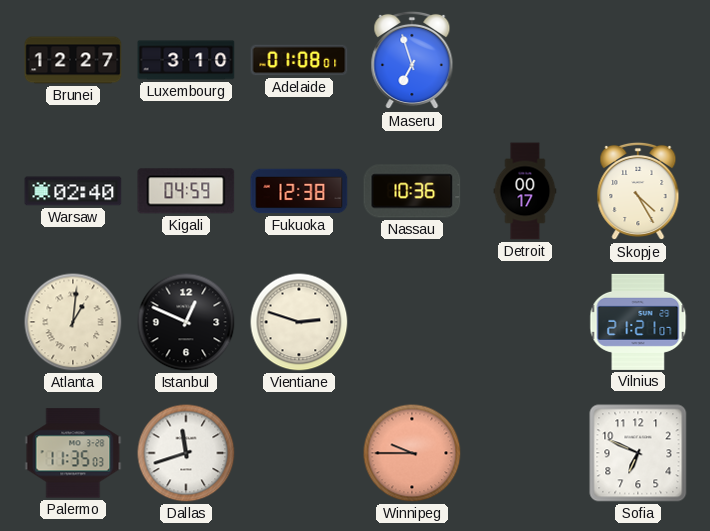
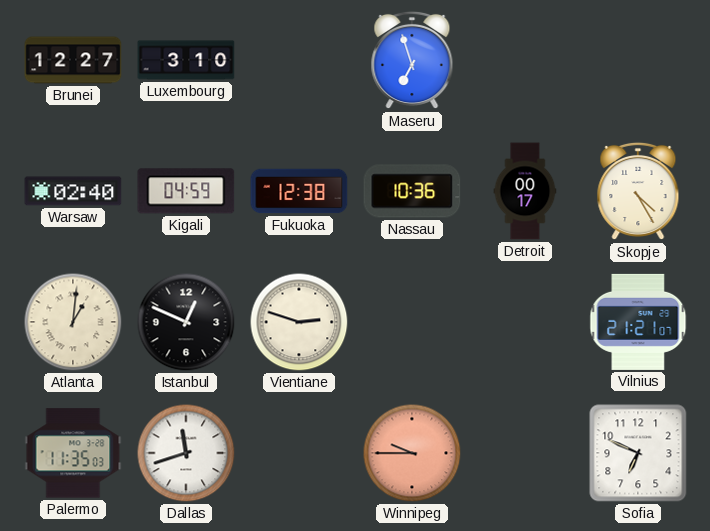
Adelaide: 01:08 -> none
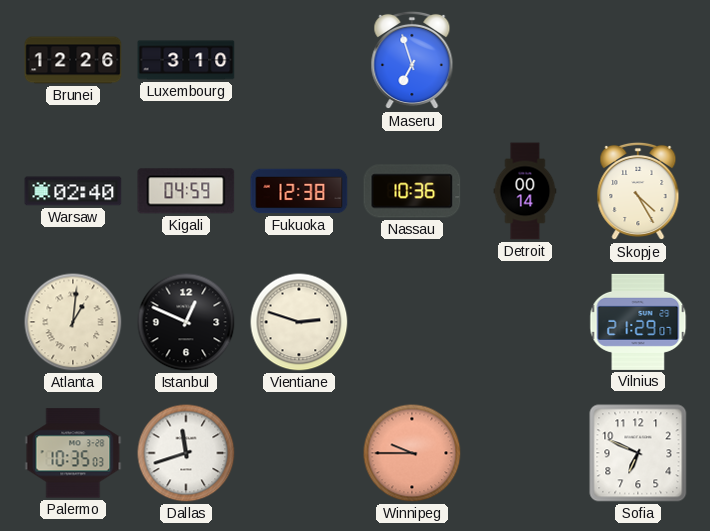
Brunei: 12:27 -> 12:26
Detroit: 00:17 -> 00:14
Vilnius: 21:21 -> 21:29
Palermo: 11:35 -> 10:35
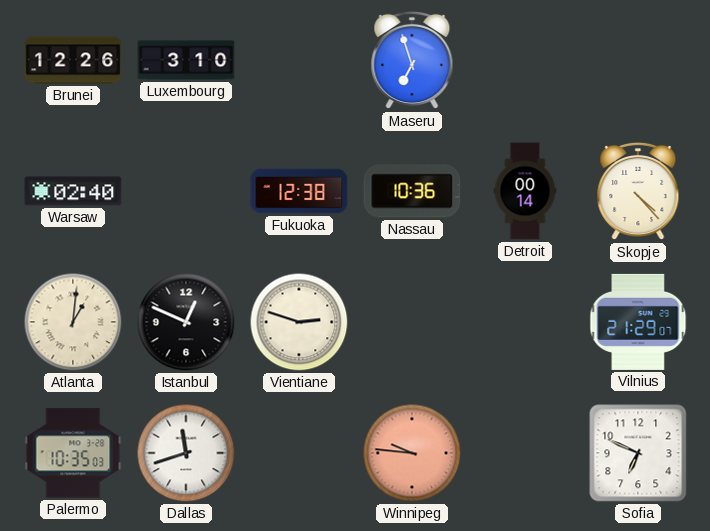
Kigali: 04:59 -> none
Skopje: 4:25 -> 4:23
Winnipeg: 9:45 -> 9:46
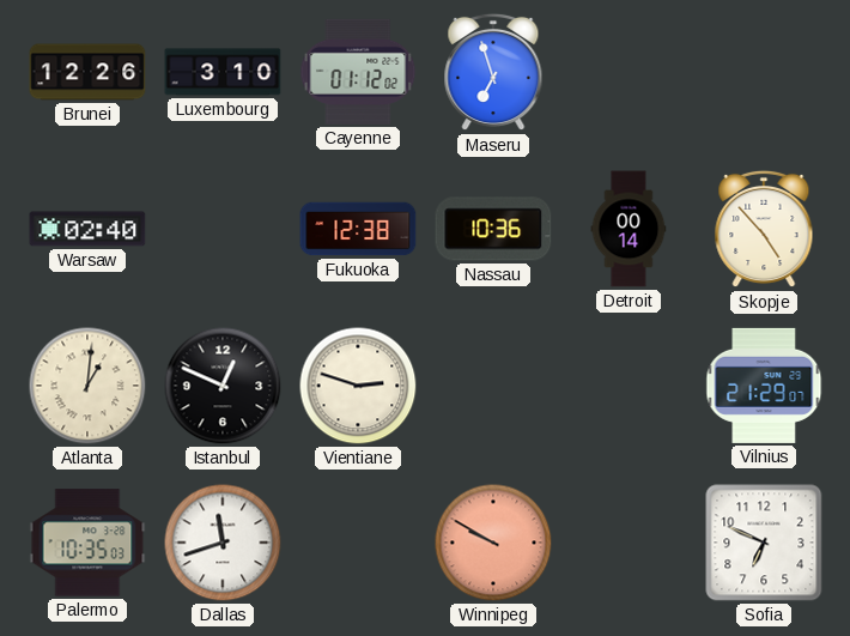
Cayenne: none -> 01:12
Skopje: 4:23 -> 4:53
Winnipeg: 9:46 -> 9:50
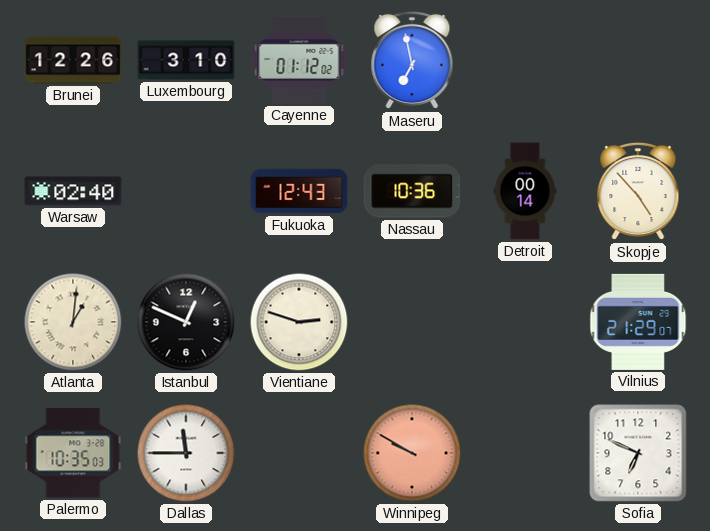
Maseru: 6:57 -> 6:58
Fukuoka: 12:38 -> 12:43
Dallas: 11:42 -> 11:45
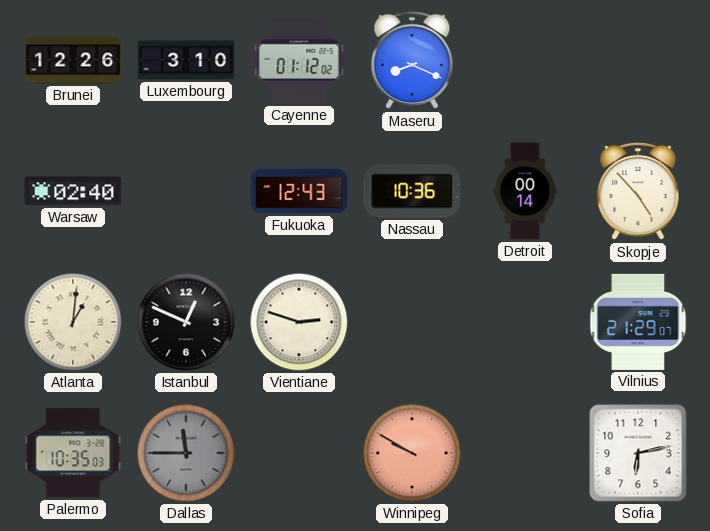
Maseru: 6:58 -> 8:19
Dallas dial: white -> grey
Sofia: 6:49 -> 6:13
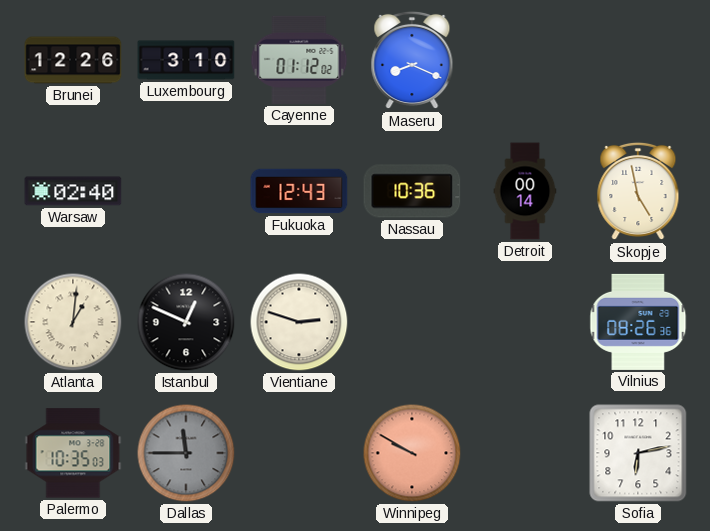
Skopje: 4:53 -> 4:58
Vilnius: 21:29 -> 08:26
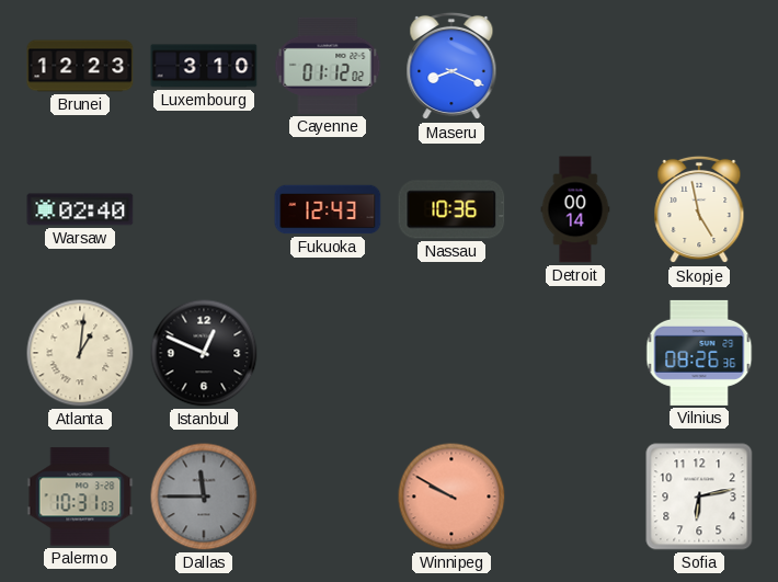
Brunei: 12:26 -> 12:23
Vientiane: 2:48 -> none
Palermo: 10:35 -> 10:31
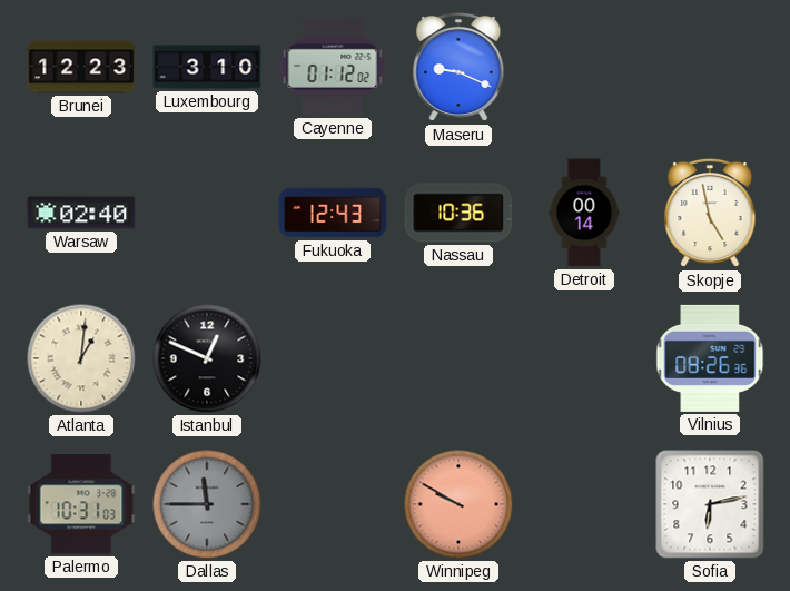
Maseru: 8:19 -> 9:19
